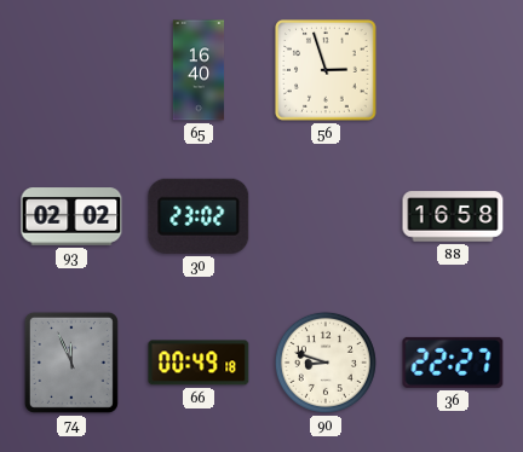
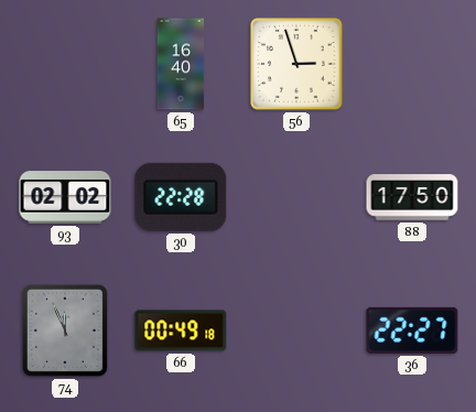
30: 23:02 -> 22:28
88: 16:58 -> 17:50
90: 8:48 -> none
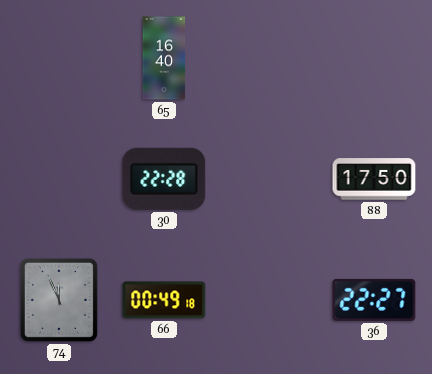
56: 2:57 -> none
93: 02:02 -> none
